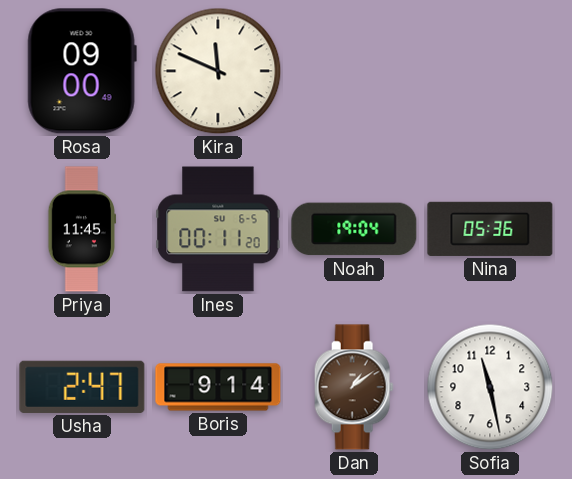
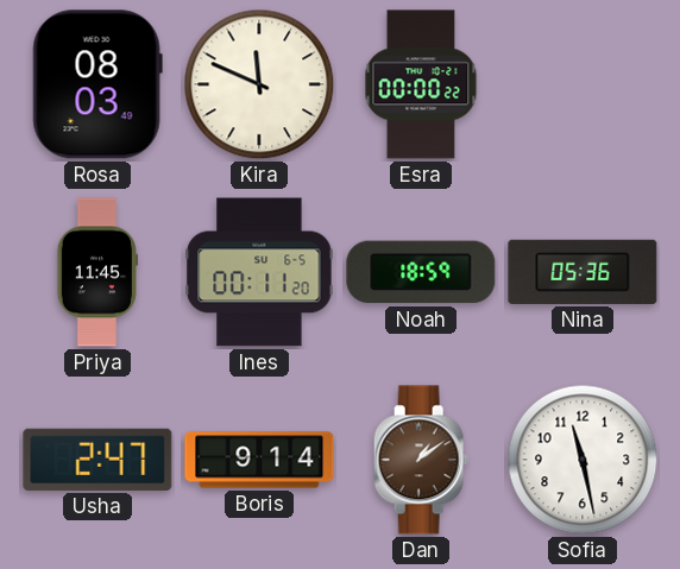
Rosa: 09:00 -> 08:03
Esra: none -> 00:00
Noah: 19:04 -> 18:59
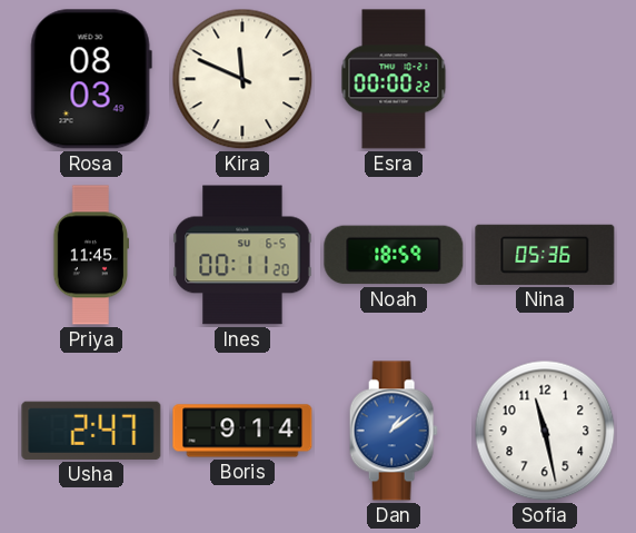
Dan dial: brown -> blue
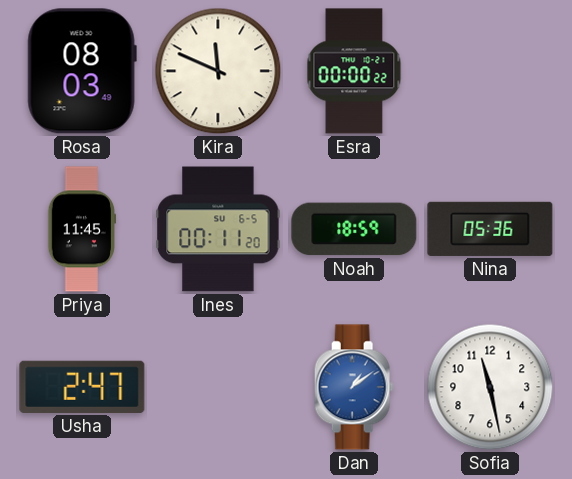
Boris: 9:14 -> none
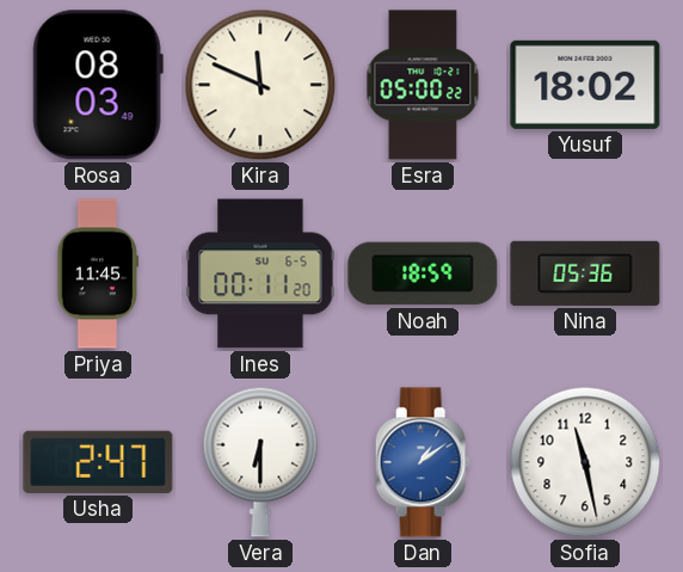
Esra: 00:00 -> 05:00
Yusuf: none -> 18:02
Vera: none -> 6:30
